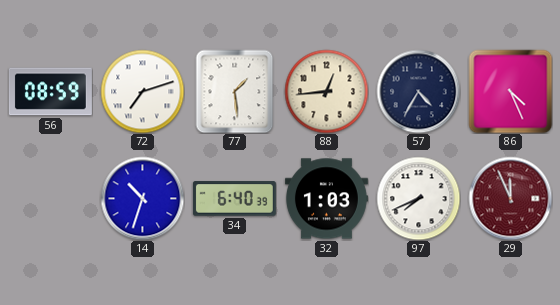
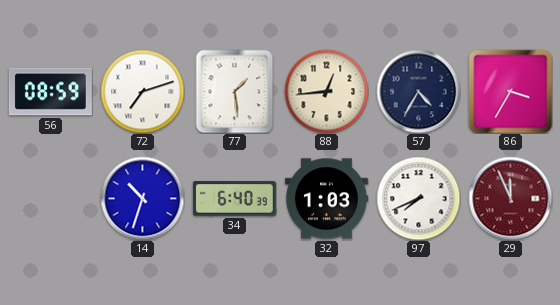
86: 4:26 -> 3:35
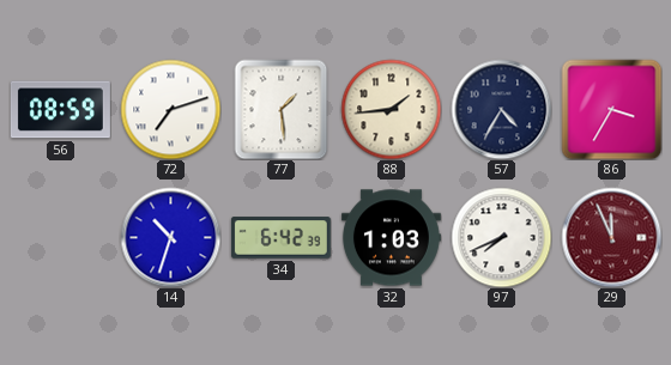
88: 12:44 -> 1:44
34: 6:40 -> 6:42
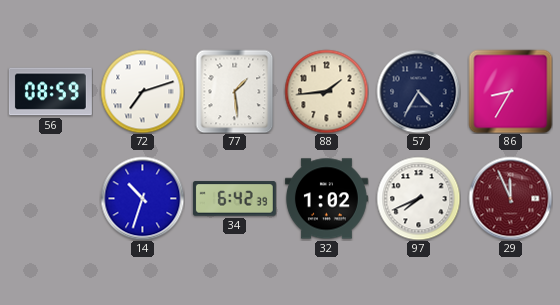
86: 3:35 -> 8:35
32: 1:03 -> 1:02
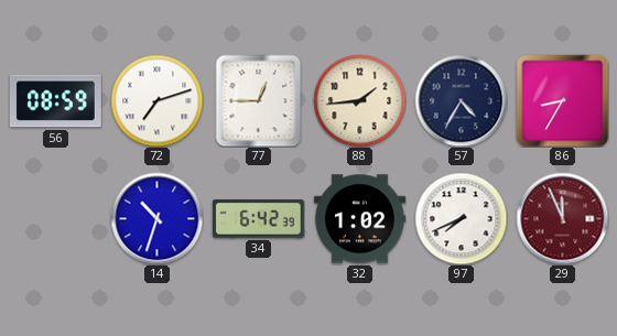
77: 1:29 -> 12:45
